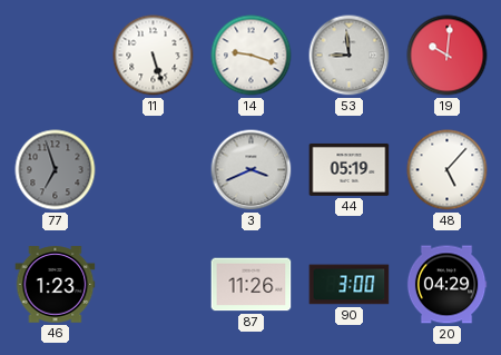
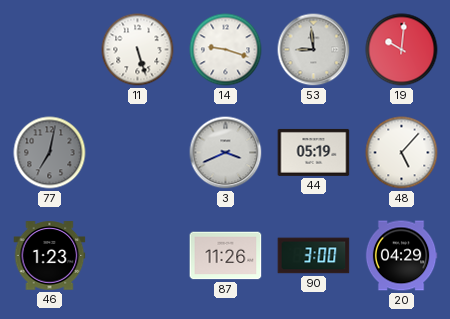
77: 6:57 -> 7:02
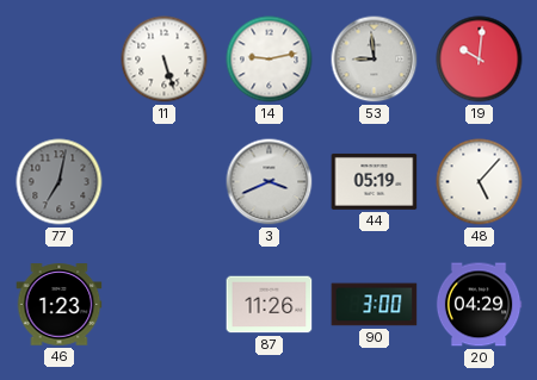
14: 9:18 -> 9:13
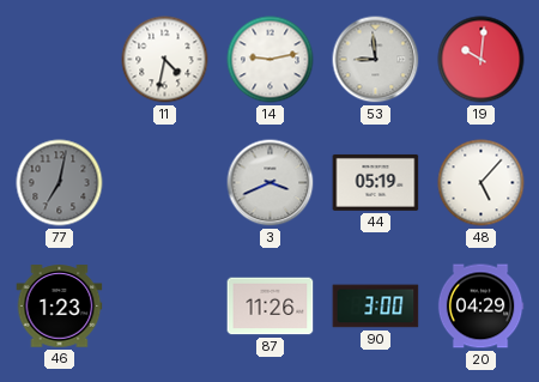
11: 5:27 -> 4:32
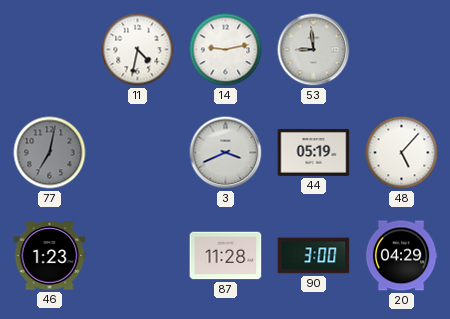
19: 10:01 -> none
87: 11:26 -> 11:28
